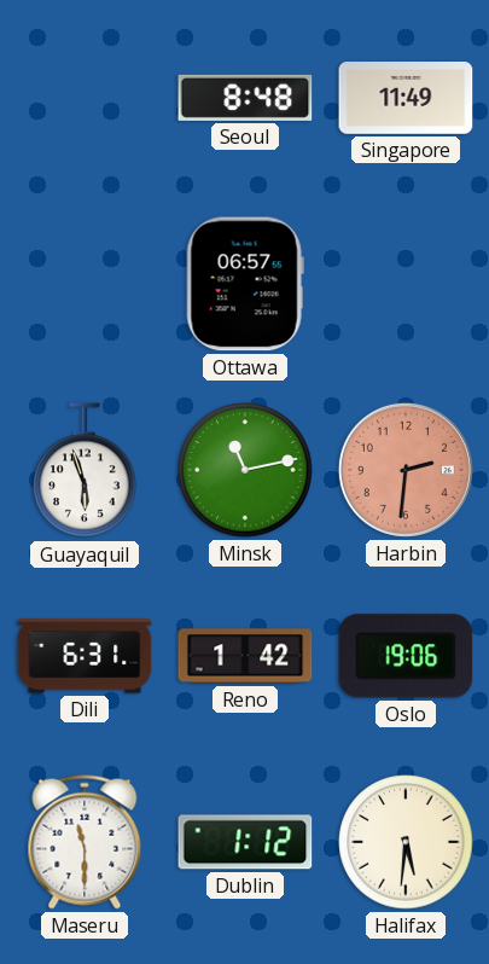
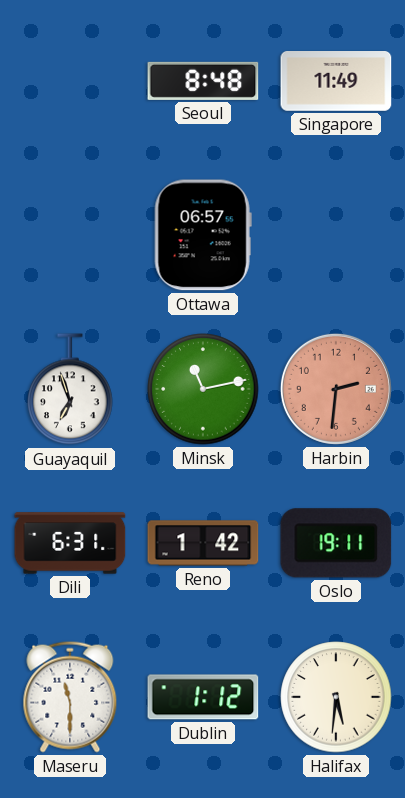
Guayaquil: 5:57 -> 6:57
Oslo: 19:06 -> 19:11
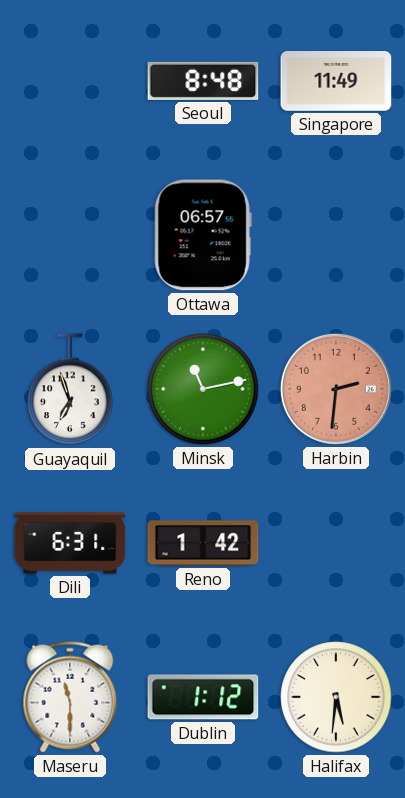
Oslo: 19:11 -> none
